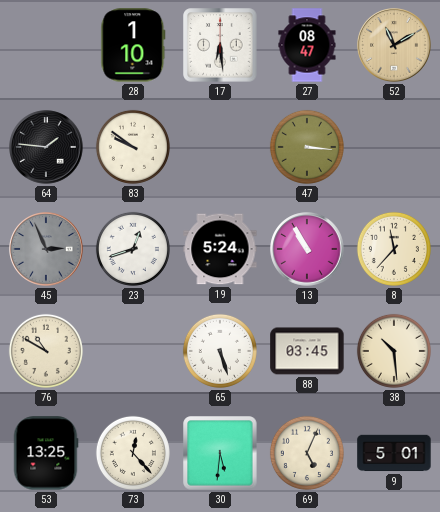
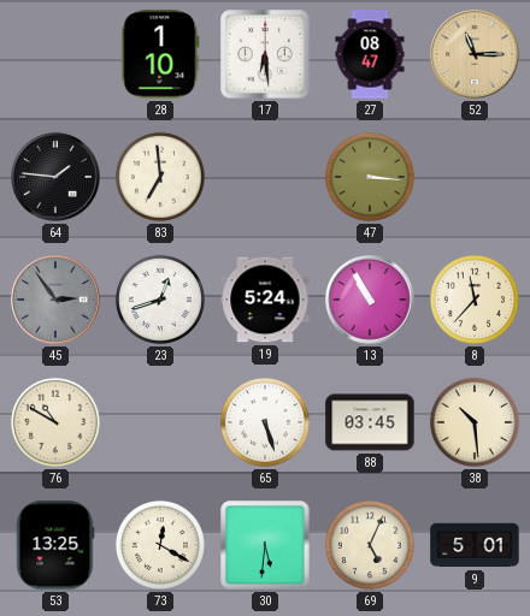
52: 11:10 -> 11:15
83: 9:51 -> 6:59
45: 2:56 -> 2:54
73: 12:23 -> 12:20
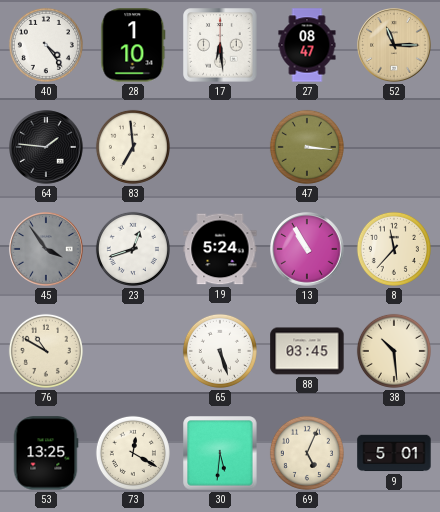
40: none -> 4:24
45: 2:54 -> 3:54
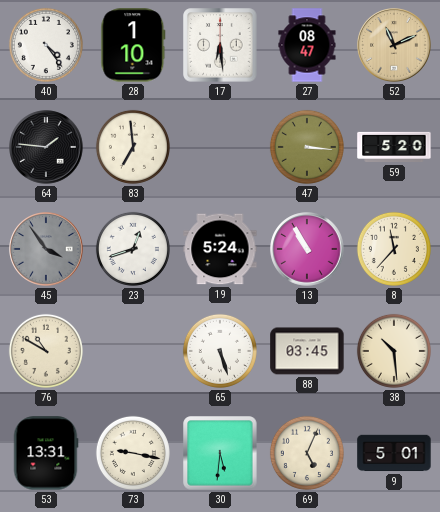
52: 11:15 -> 11:11
59: none -> 5:20
53: 13:25 -> 13:31
73: 12:20 -> 9:17
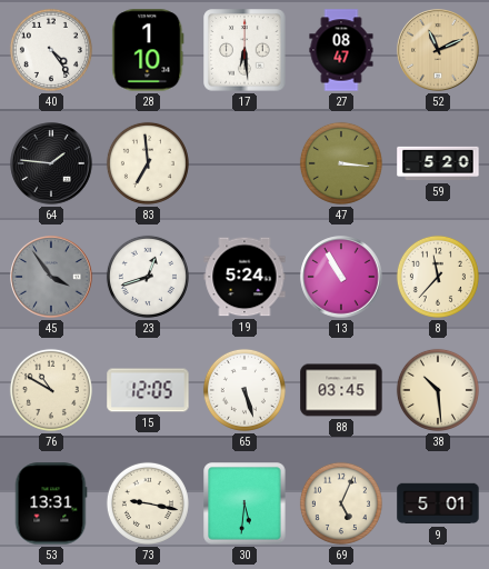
15: none -> 12:05
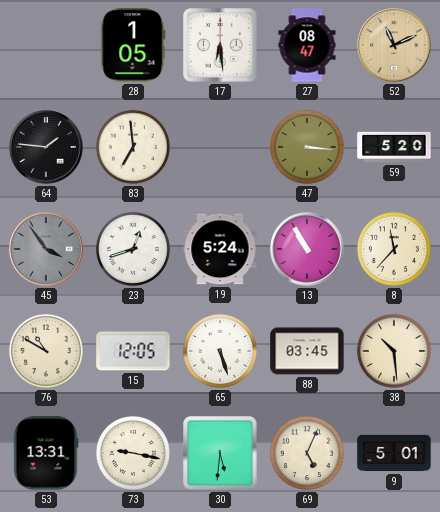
40: 4:24 -> none
28: 1:10 -> 1:05
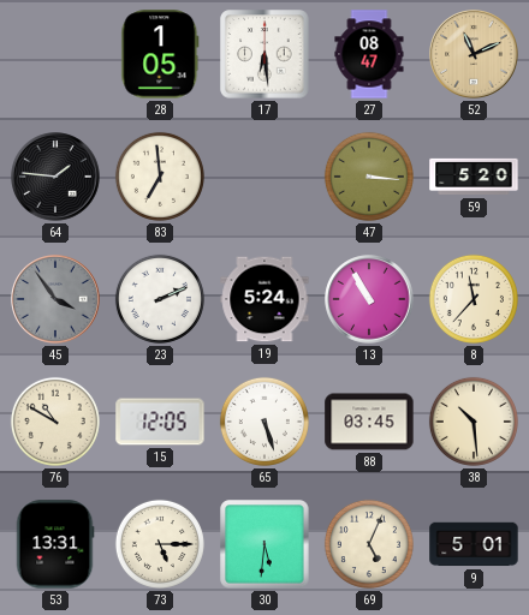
23: 12:42 -> 2:11
73: 9:17 -> 5:15
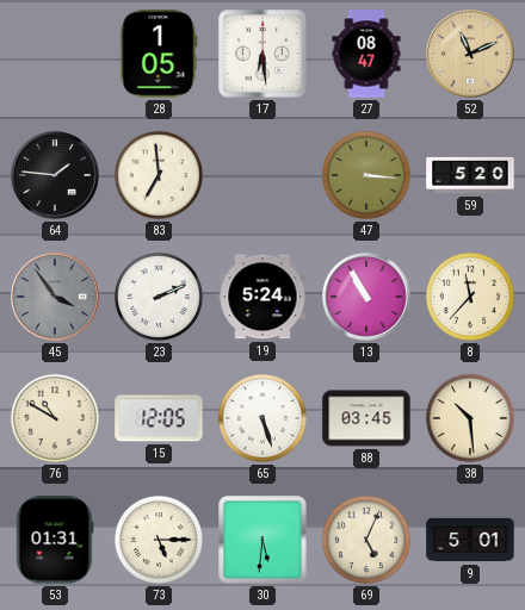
53: 13:31 -> 01:31
